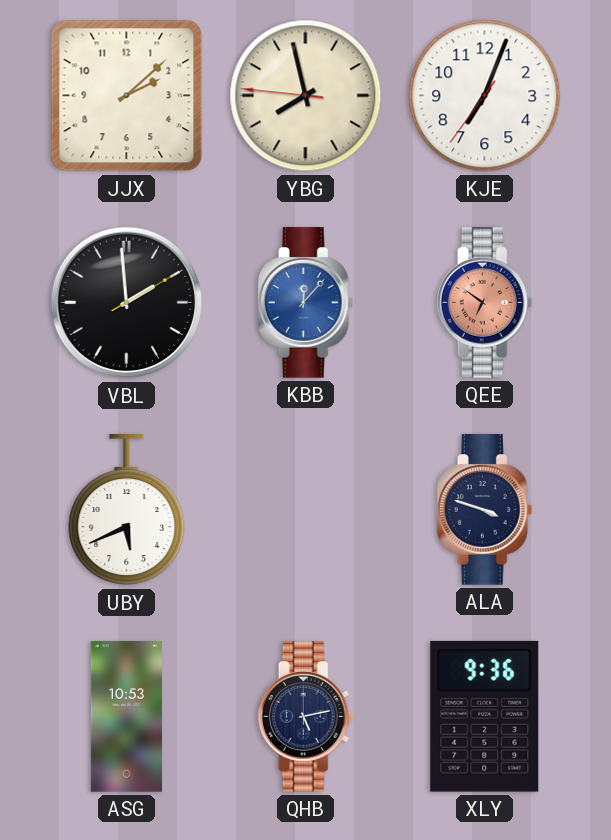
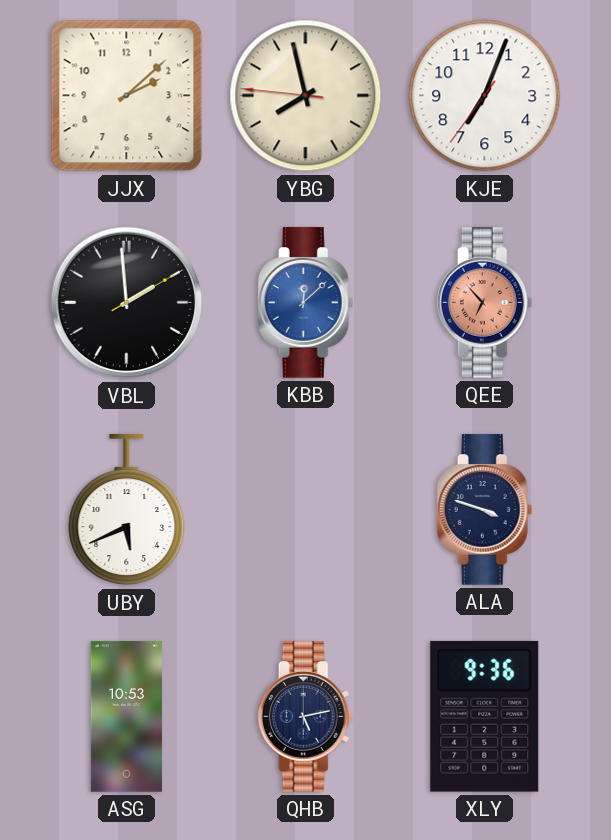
KBB: 12:07 -> 12:08
QEE: 6:51 -> 6:53
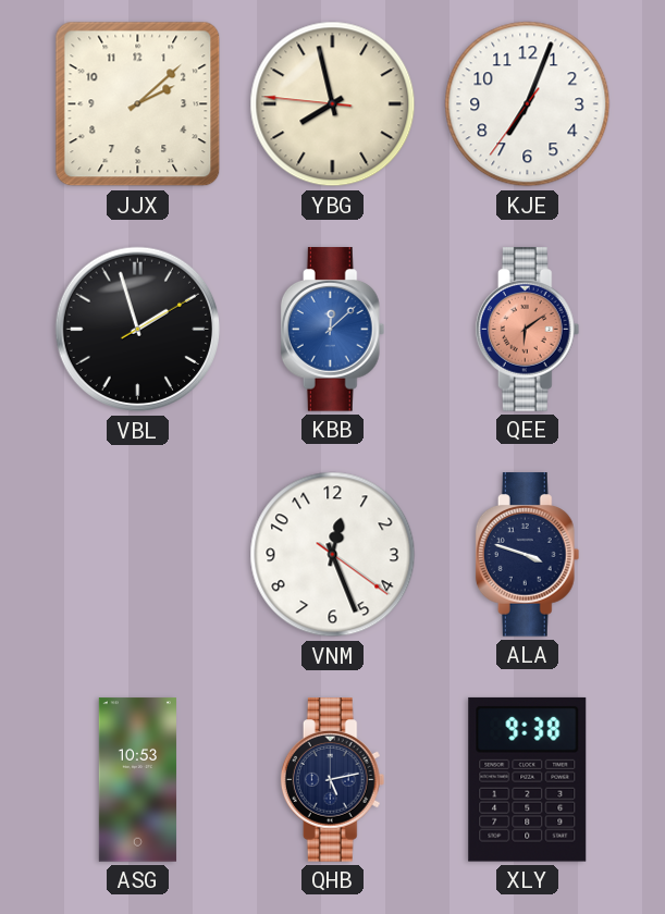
VBL: 1:59 -> 1:57
QEE: 6:53 -> 6:09
UBY: 5:41 -> none
VNM: none -> 12:26
XLY: 9:36 -> 9:38
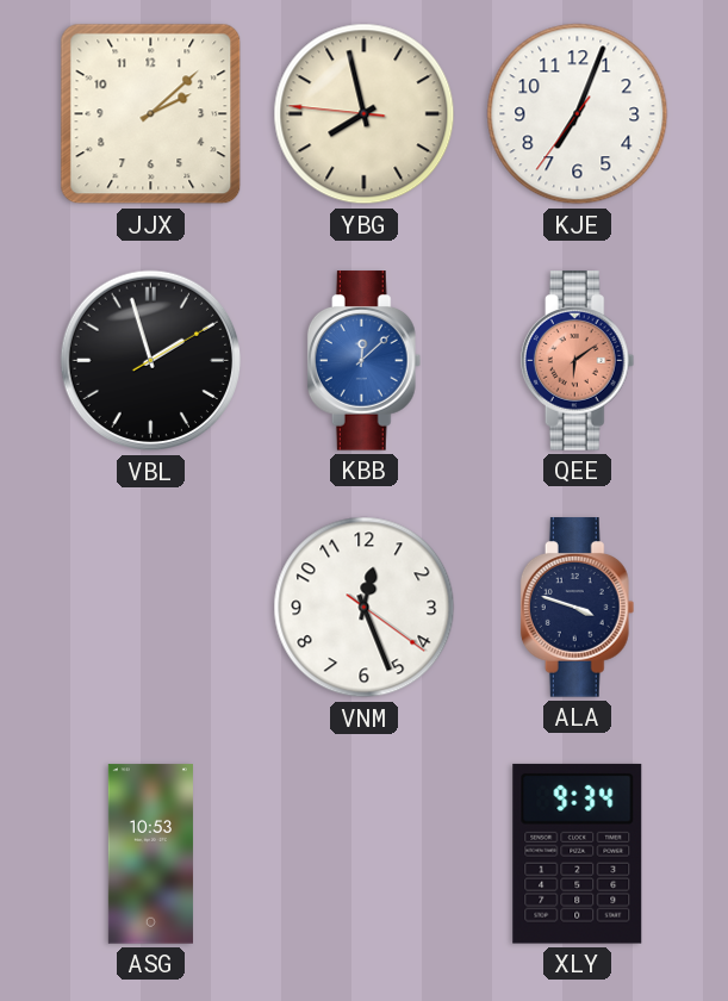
QHB: 5:13 -> none
XLY: 9:38 -> 9:34
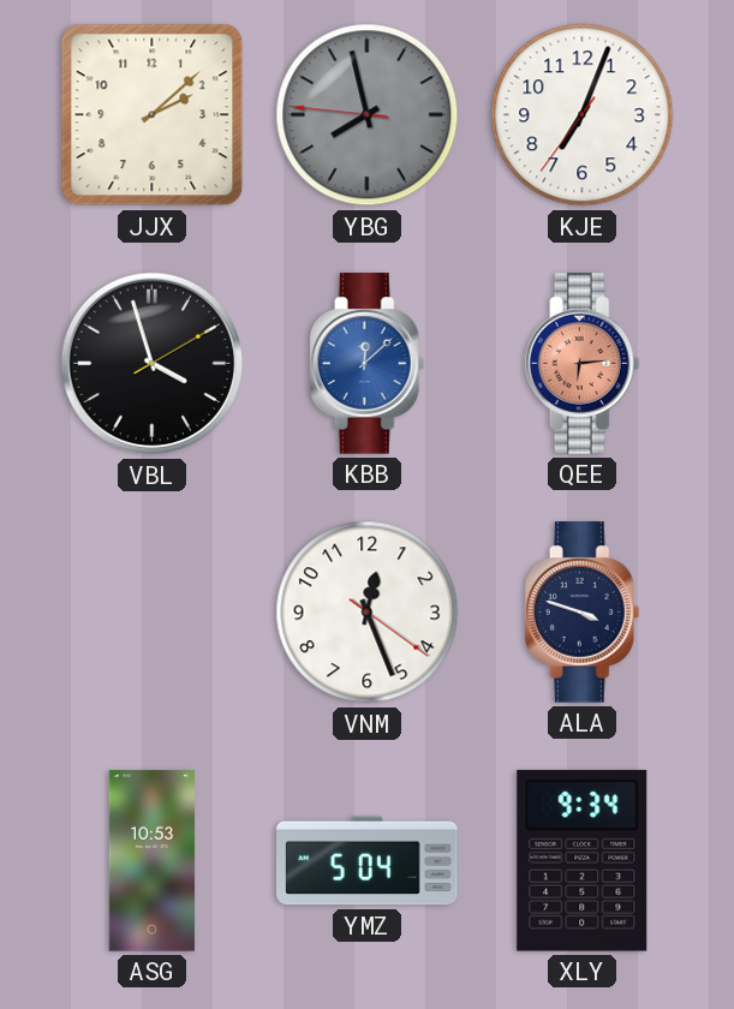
YBG dial: cream -> grey
VBL: 1:57 -> 3:57
QEE: 6:09 -> 6:14
YMZ: none -> 5:04
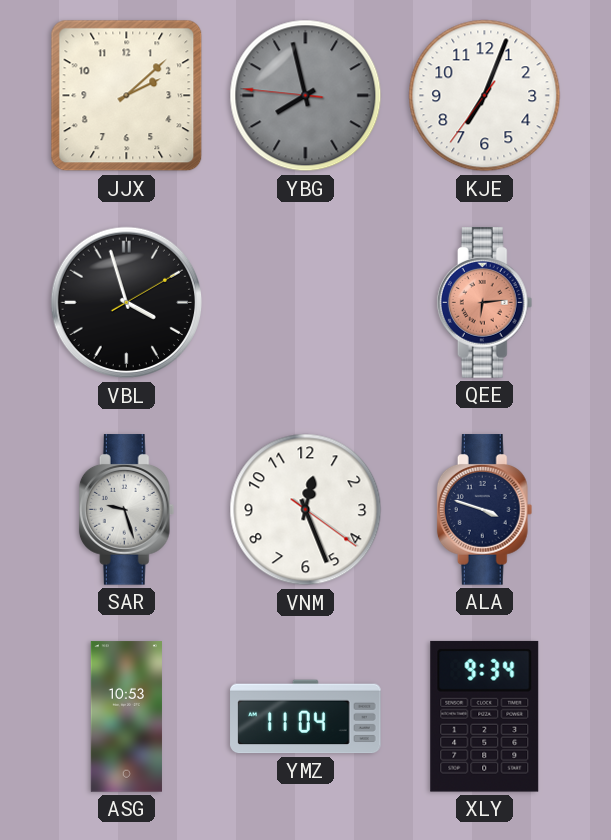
KBB: 12:08 -> none
SAR: none -> 9:27
YMZ: 5:04 -> 11:04
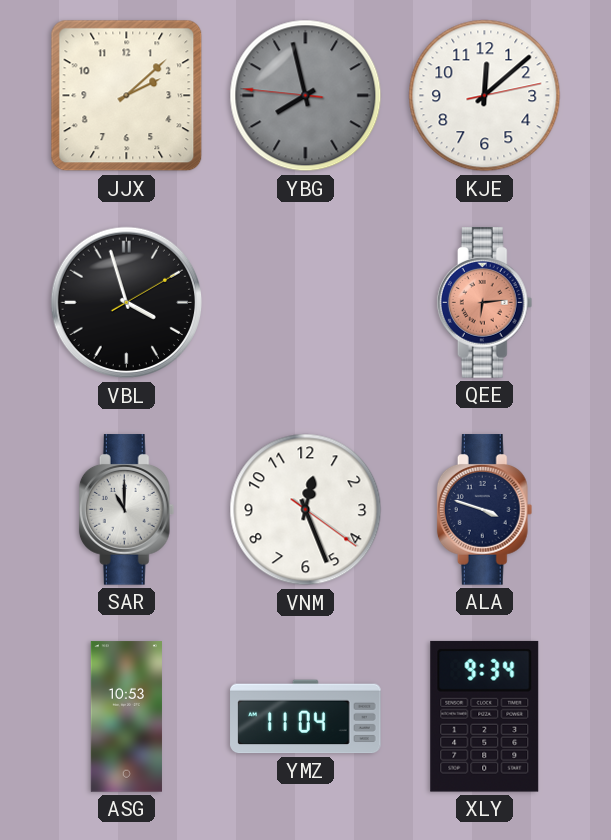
KJE: 7:03 -> 12:08
SAR: 9:27 -> 11:00
